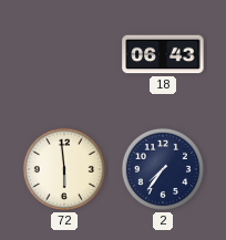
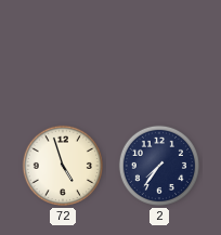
18: 06:43 -> none
72: 5:59 -> 4:57
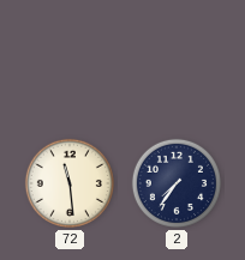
72: 4:57 -> 11:29
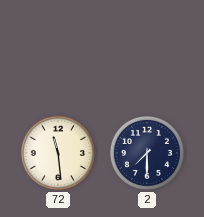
2: 7:36 -> 7:30
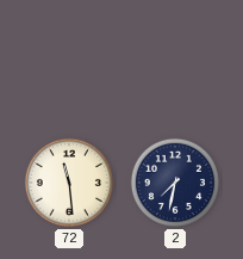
2: 7:30 -> 7:32
